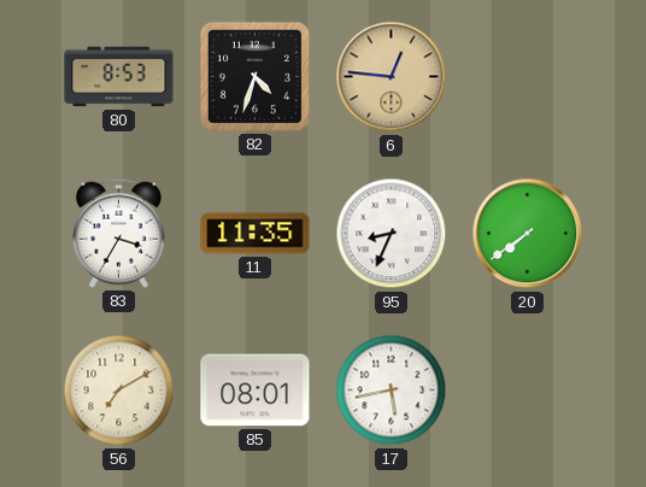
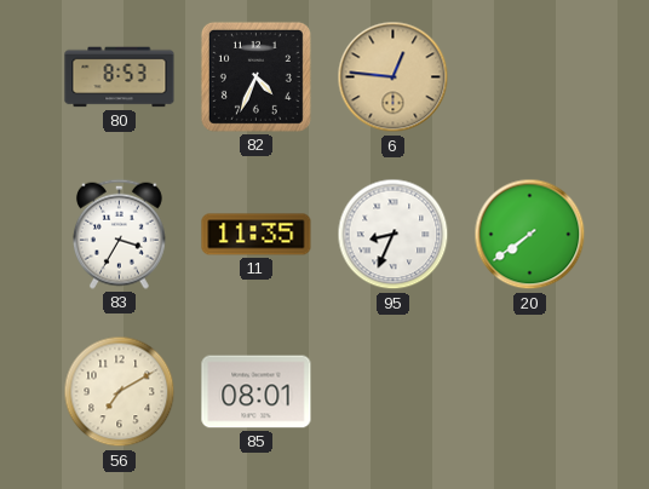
82: 4:33 -> 4:34
17: 5:43 -> none
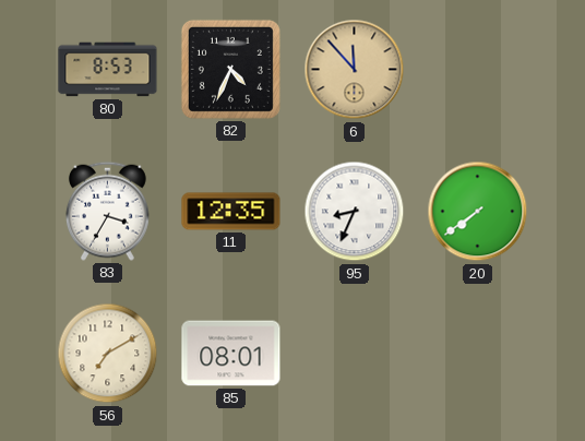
6: 12:46 -> 11:53
11: 11:35 -> 12:35
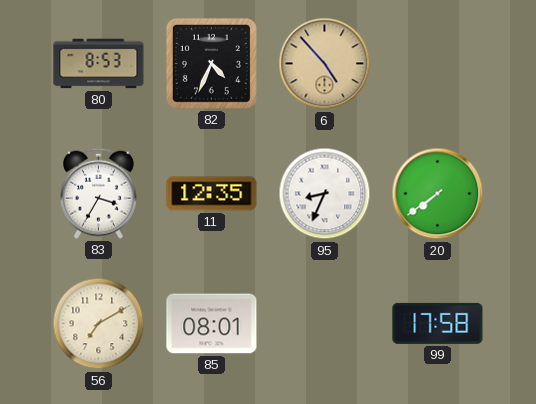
6: 11:53 -> 4:53
99: none -> 17:58
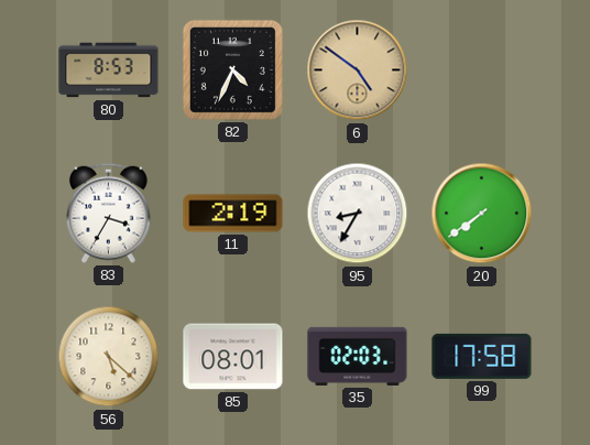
6: 4:53 -> 4:51
11: 12:35 -> 2:19
95: 8:34 -> 8:35
56: 7:10 -> 5:22
35: none -> 02:03
